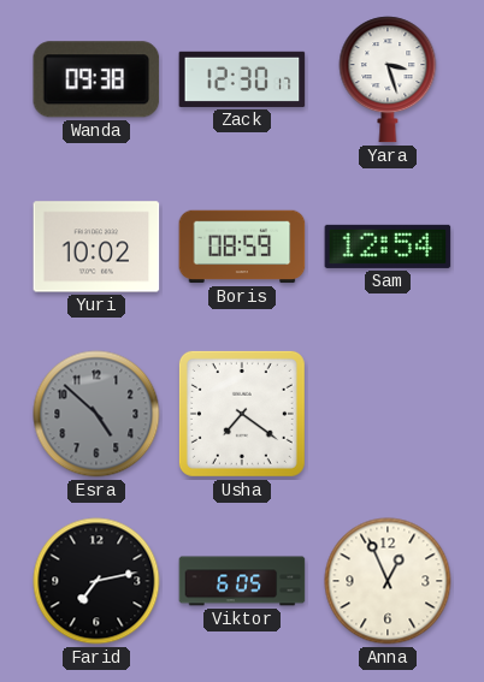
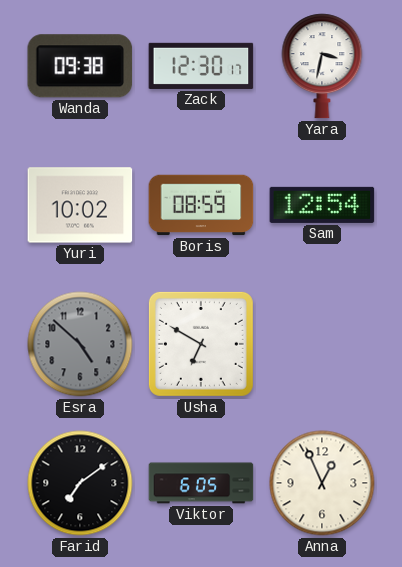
Yara: 3:27 -> 3:32
Usha: 7:21 -> 6:50
Farid: 7:13 -> 7:09
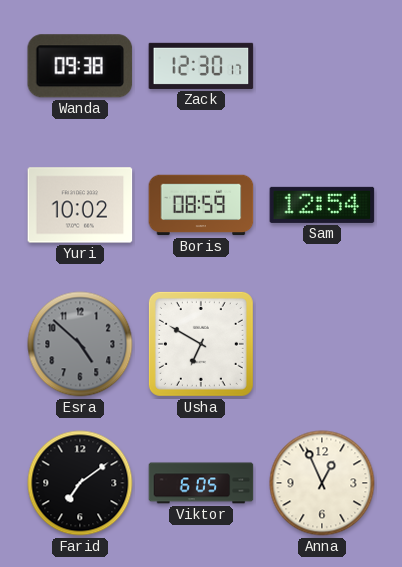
Yara: 3:32 -> none
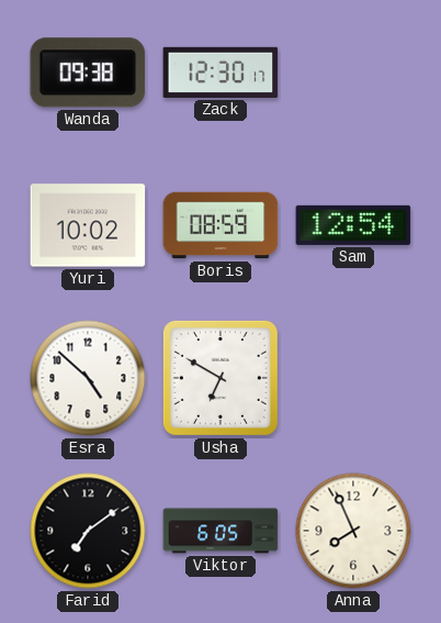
Esra dial: grey -> white
Anna: 12:56 -> 7:56
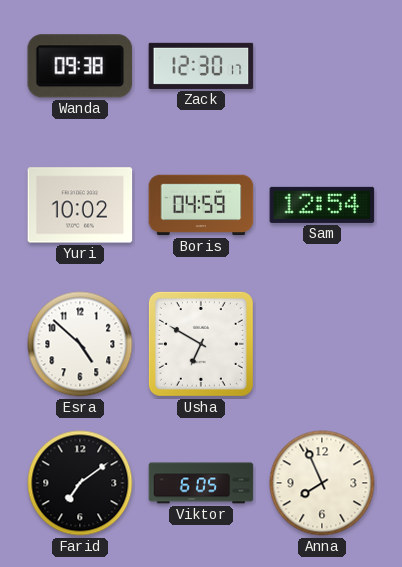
Boris: 08:59 -> 04:59
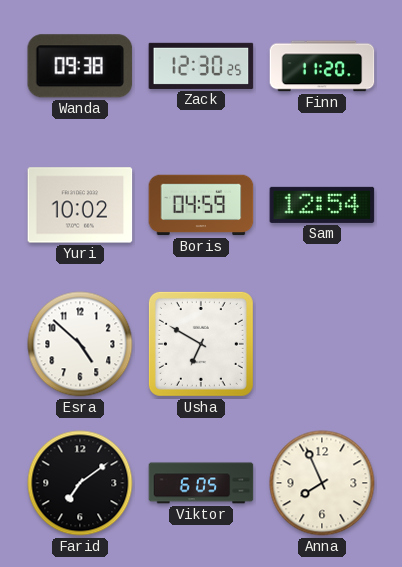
Zack: 12:30:17 -> 12:30:25
Finn: none -> 11:20
